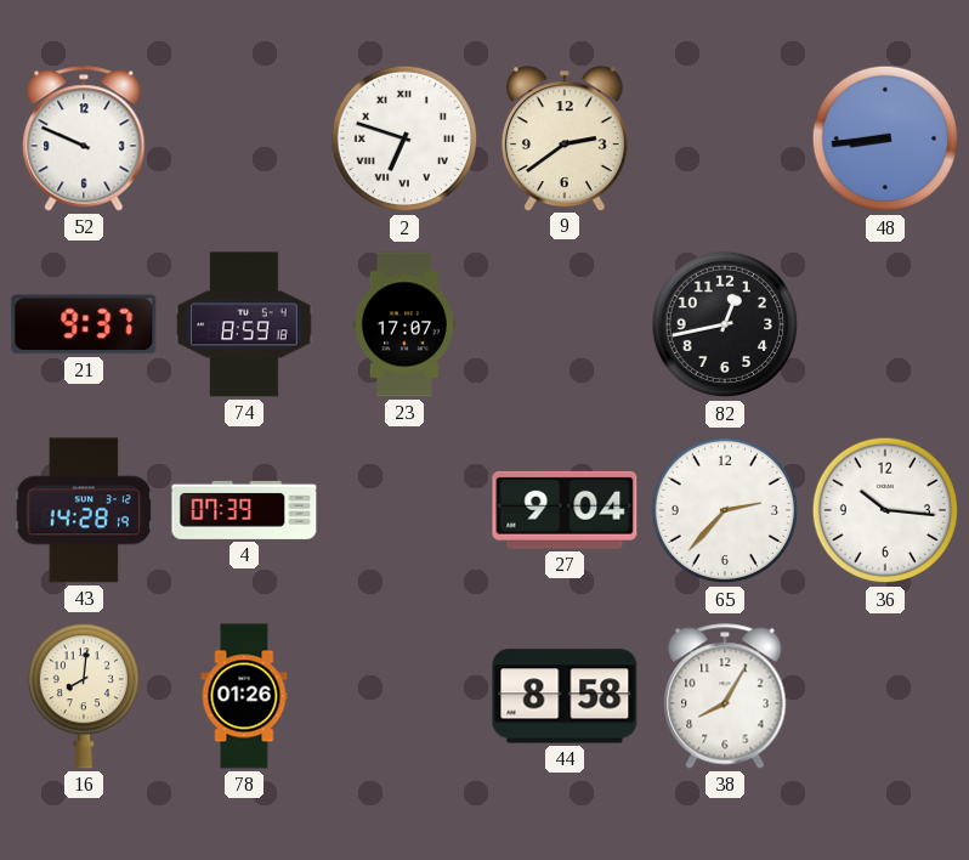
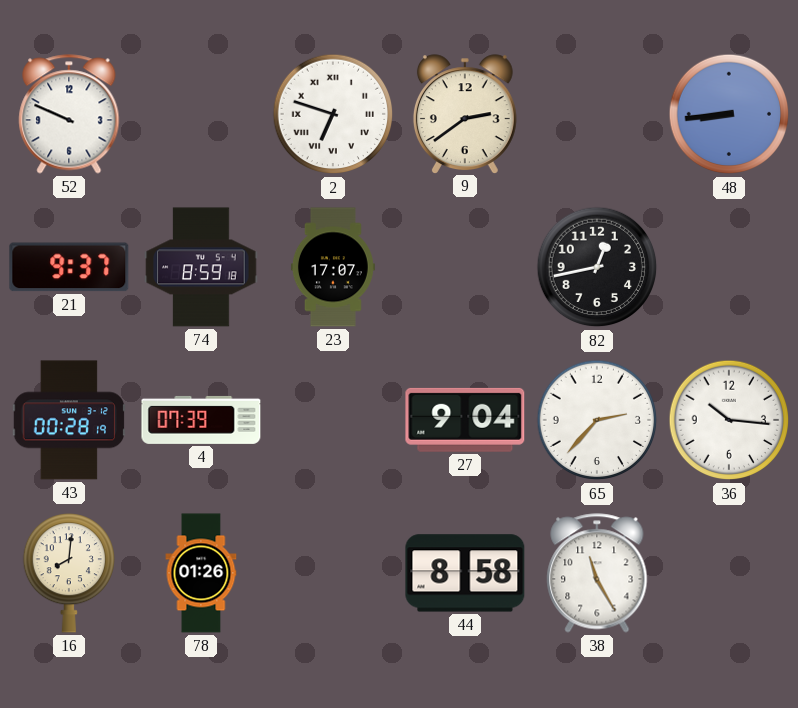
43: 14:28 -> 00:28
38: 8:05 -> 11:25
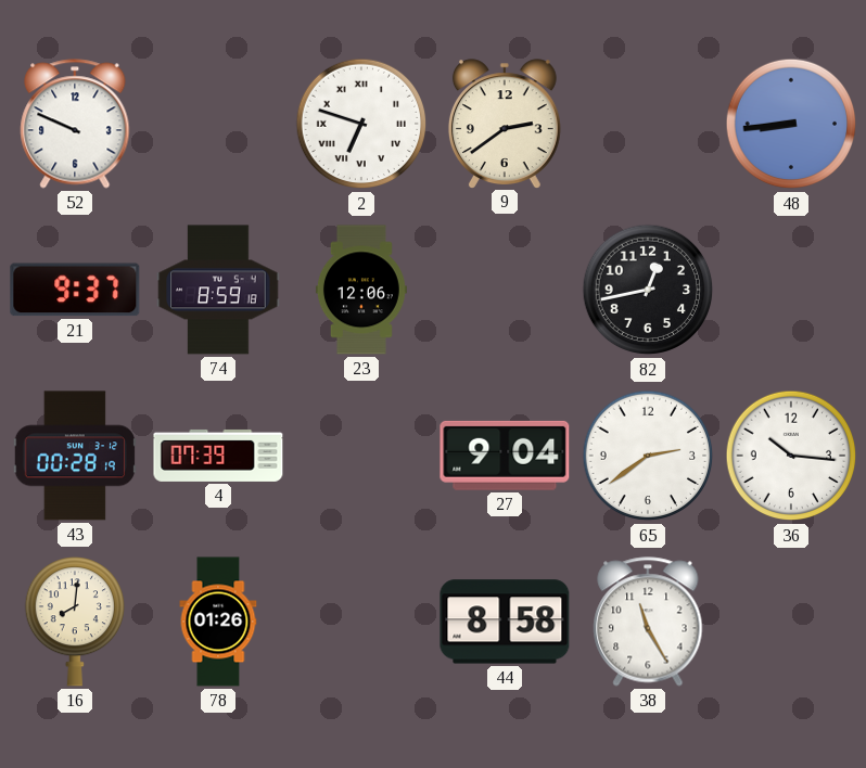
23: 17:07 -> 12:06
65: 2:37 -> 2:39
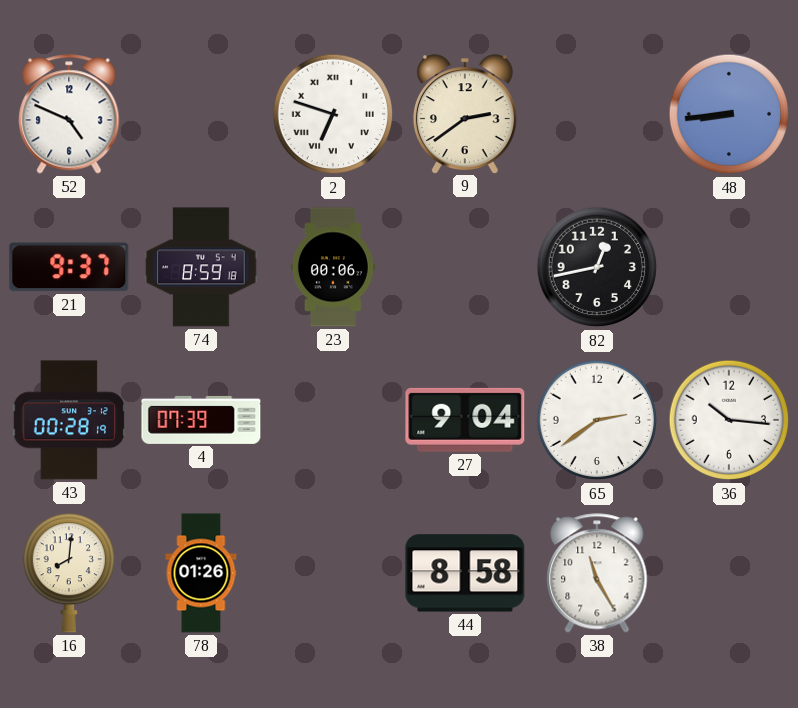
52: 9:49 -> 4:49
23: 12:06 -> 00:06
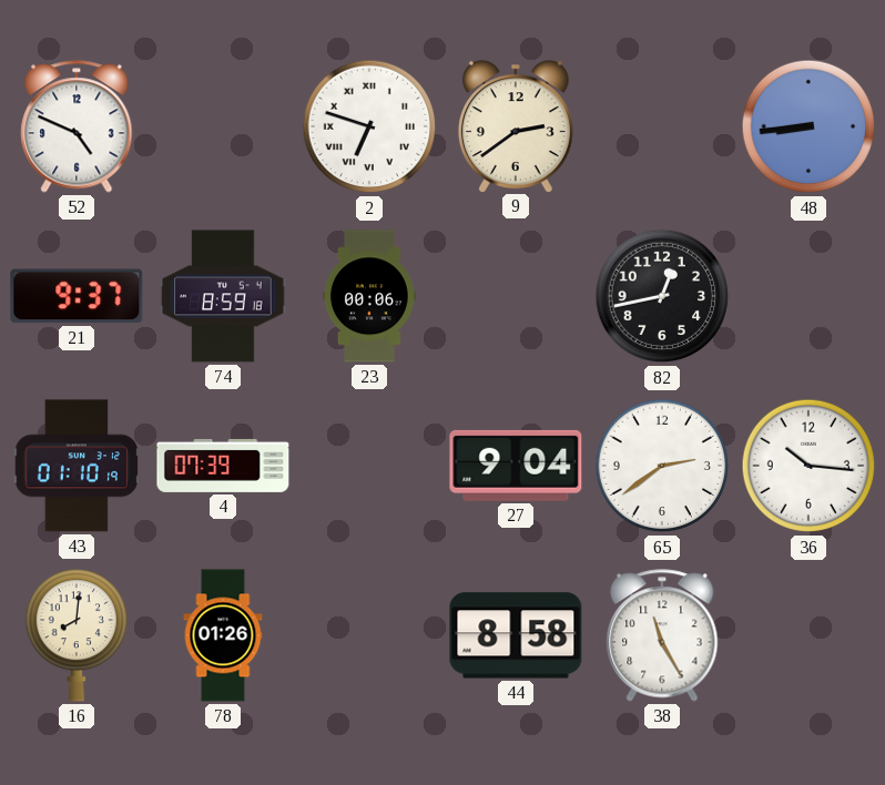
43: 00:28 -> 01:10
